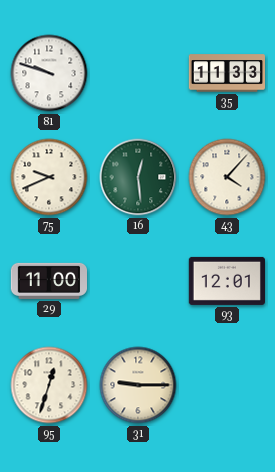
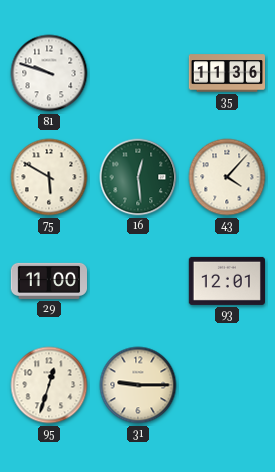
35: 11:33 -> 11:36
75: 9:41 -> 5:50
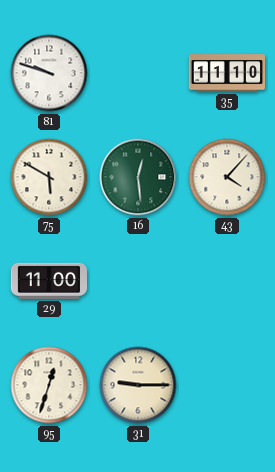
35: 11:36 -> 11:10
93: 12:01 -> none
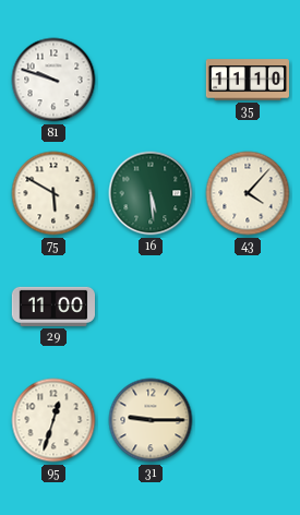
16: 12:29 -> 5:29
